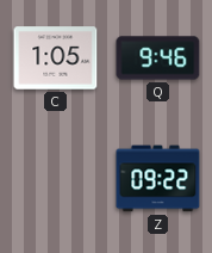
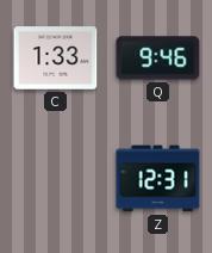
C: 1:05 -> 1:33
Z: 09:22 -> 12:31
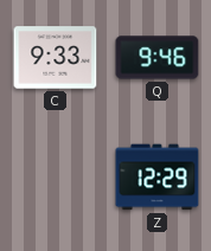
C: 1:33 -> 9:33
Z: 12:31 -> 12:29
